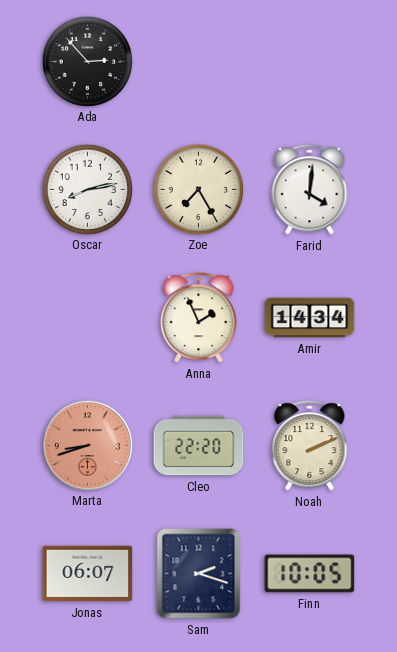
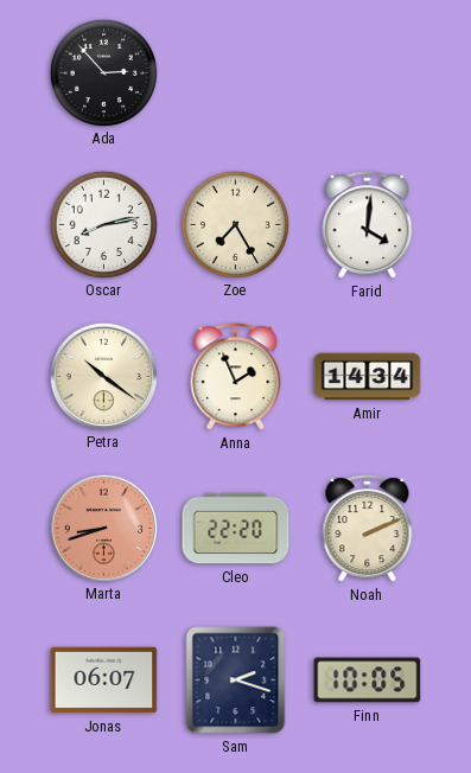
Petra: none -> 10:21
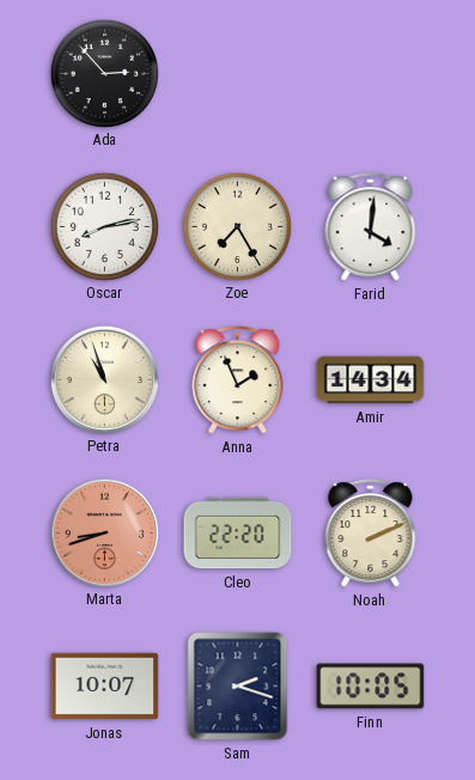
Petra: 10:21 -> 10:57
Jonas: 06:07 -> 10:07
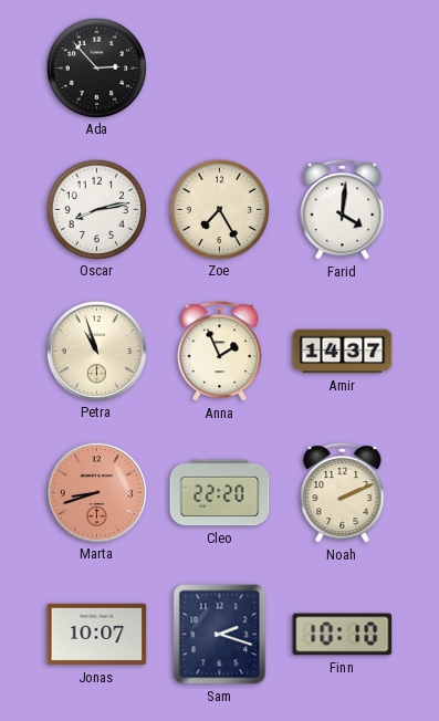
Amir: 14:34 -> 14:37
Finn: 10:05 -> 10:10
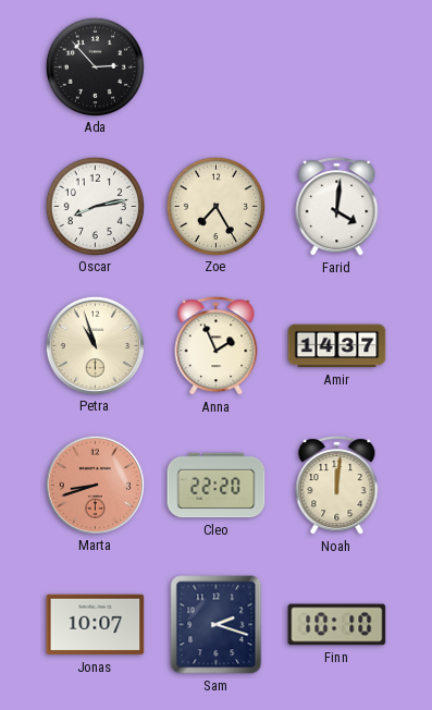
Noah: 2:11 -> 12:01
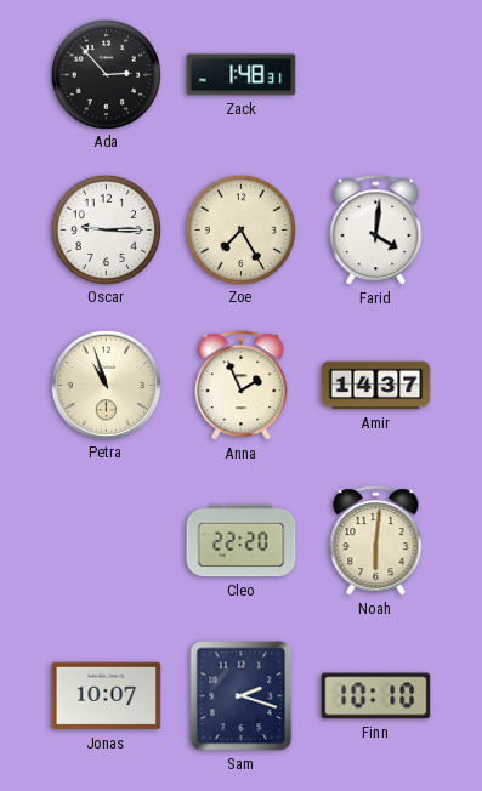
Zack: none -> 1:48
Oscar: 8:13 -> 9:15
Marta: 8:42 -> none
Noah: 12:01 -> 6:01
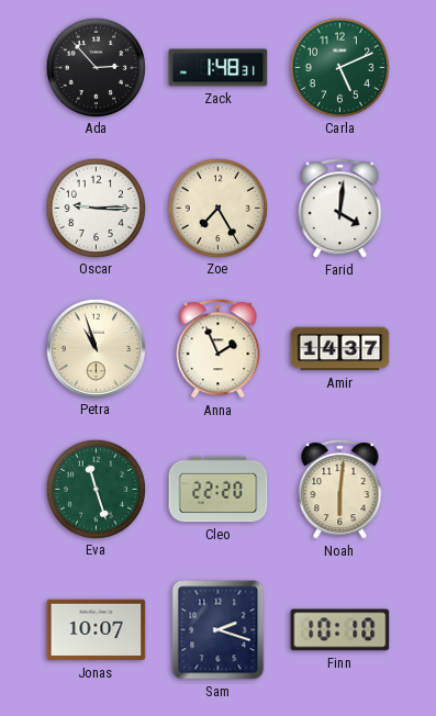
Carla: none -> 5:11
Eva: none -> 11:27
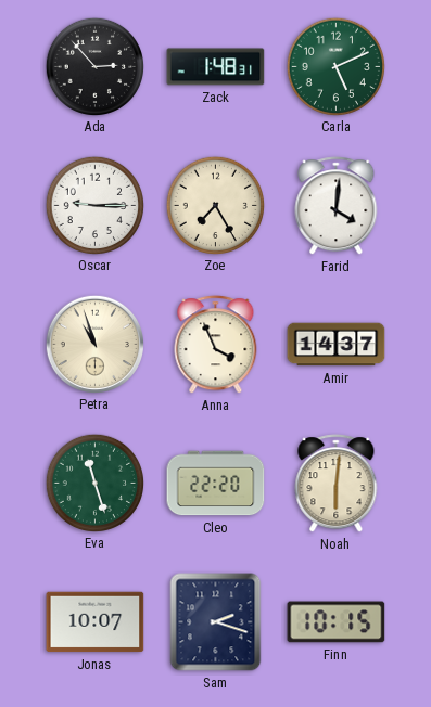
Anna: 1:56 -> 3:56
Finn: 10:10 -> 10:15
